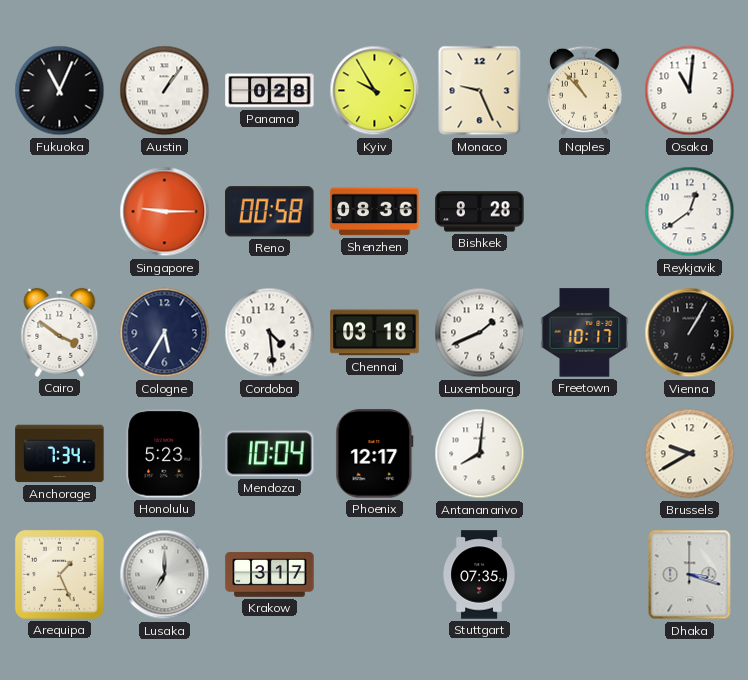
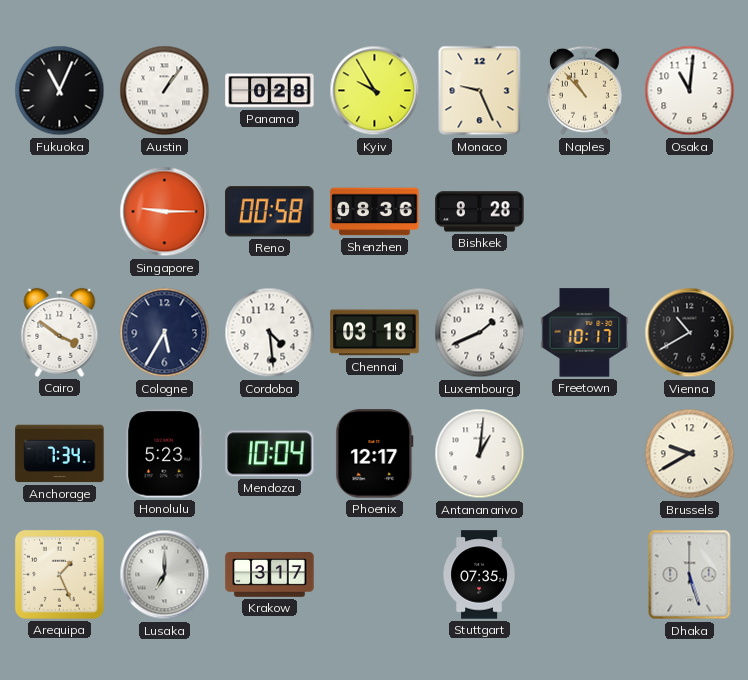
Reykjavik: 12:39 -> none
Vienna: 1:05 -> 10:40
Antananarivo: 8:01 -> 1:01
Dhaka: 3:18 -> 5:27
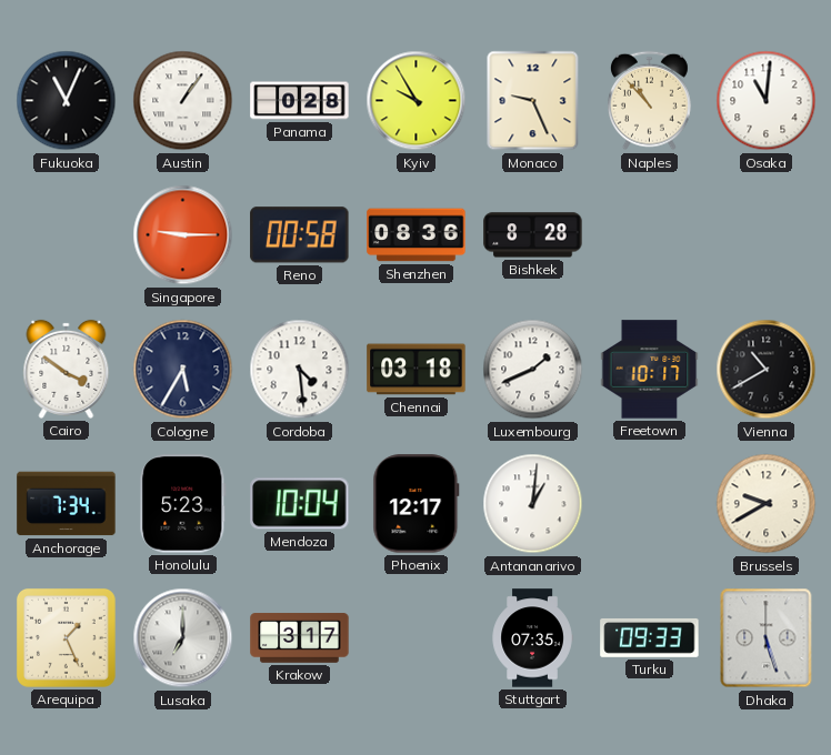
Turku: none -> 09:33
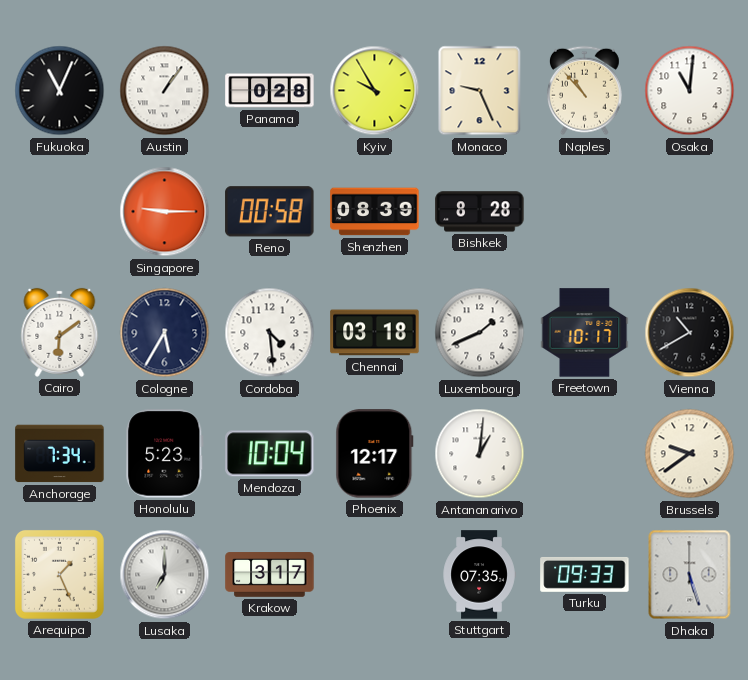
Shenzhen: 08:36 -> 08:39
Cairo: 3:51 -> 6:09
Brussels: 9:40 -> 9:39
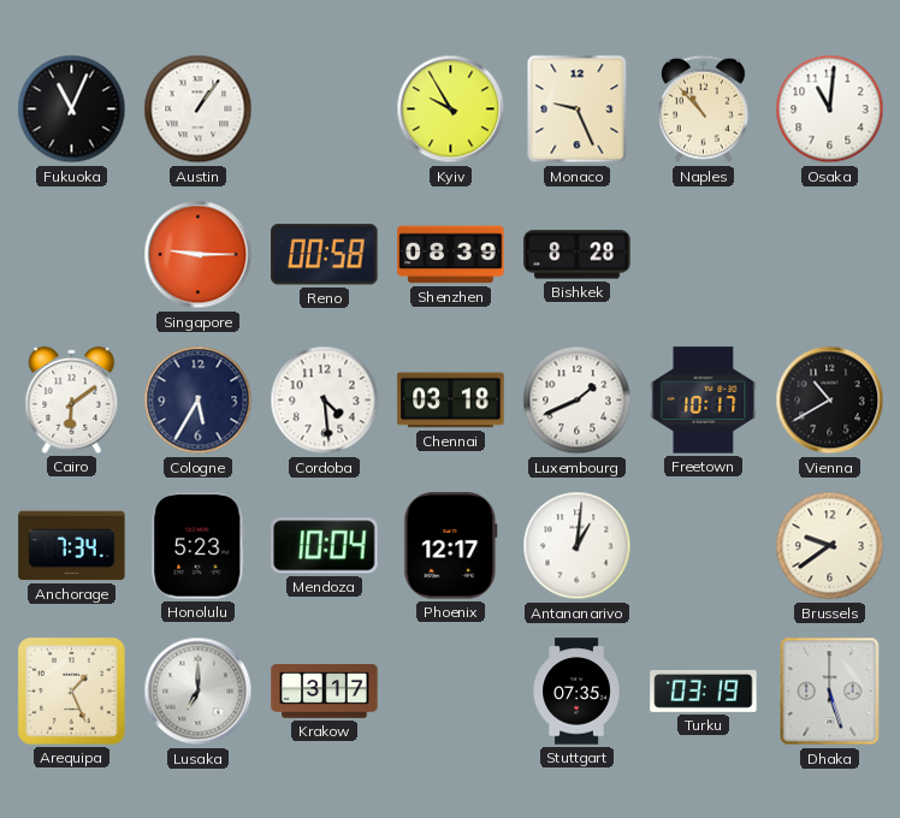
Panama: 0:28 -> none
Turku: 09:33 -> 03:19
